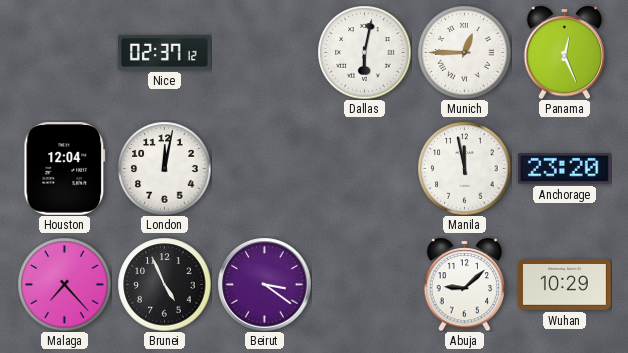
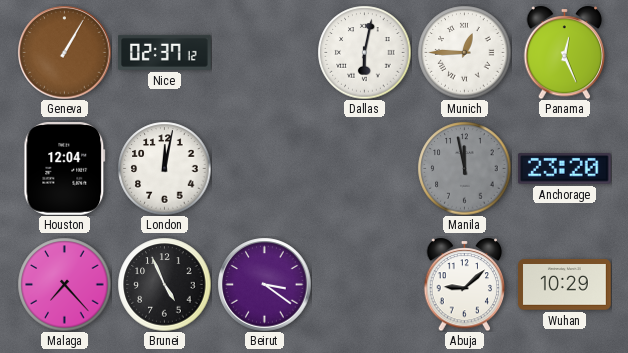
Geneva: none -> 1:05
Manila dial: white -> grey
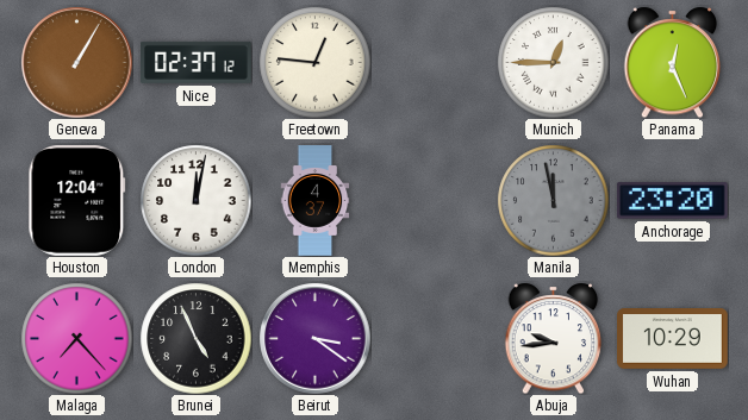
Freetown: none -> 12:46
Dallas: 6:02 -> none
Memphis: none -> 4:37
Abuja: 9:08 -> 9:44
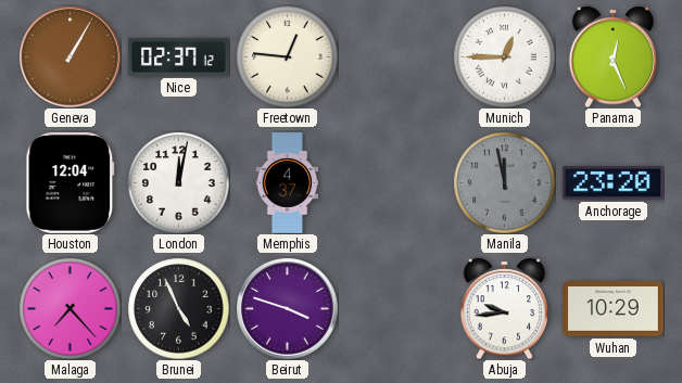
Beirut: 3:21 -> 3:48
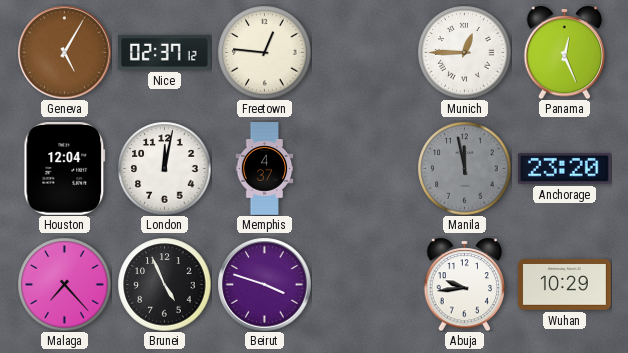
Geneva: 1:05 -> 5:05
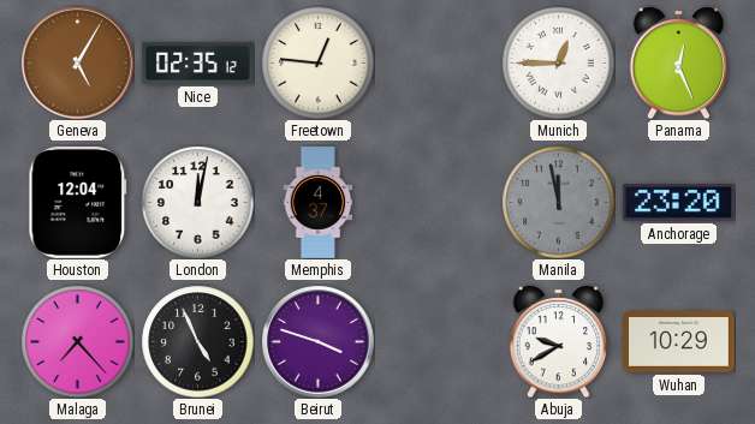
Nice: 02:37 -> 02:35
Abuja: 9:44 -> 9:40
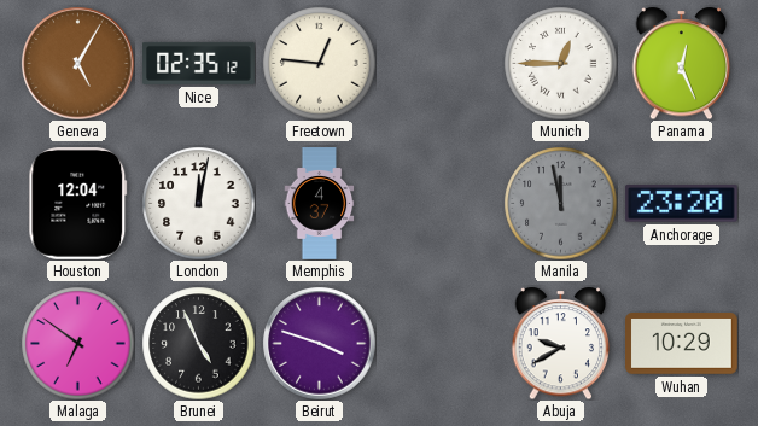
Malaga: 7:23 -> 6:51
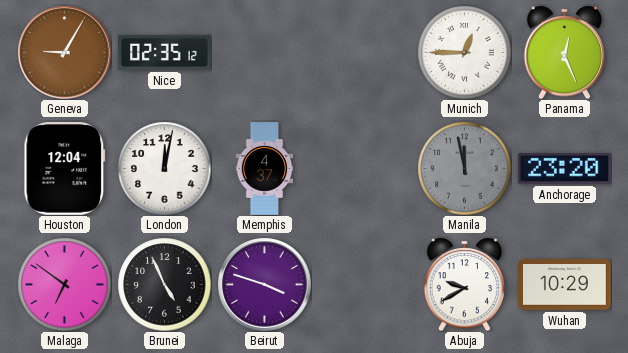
Geneva: 5:05 -> 9:05
Freetown: 12:46 -> none
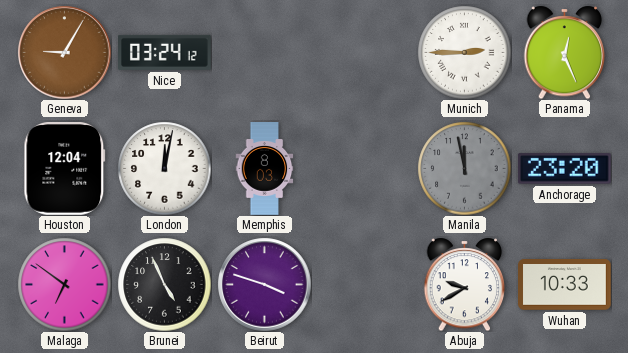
Nice: 02:35 -> 03:24
Munich: 12:45 -> 2:45
Memphis: 4:37 -> 8:03
Wuhan: 10:29 -> 10:33
